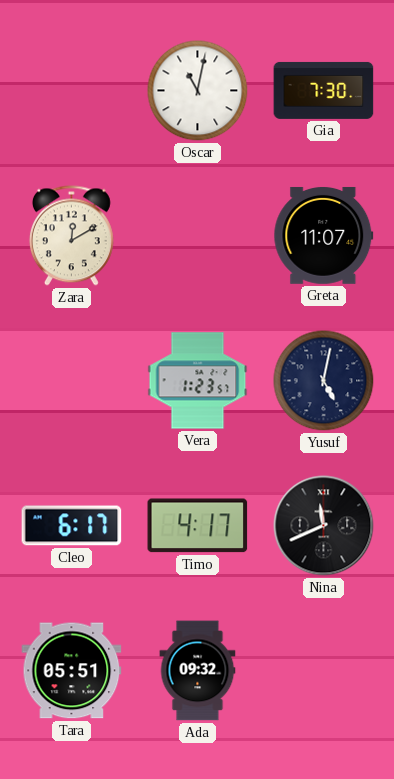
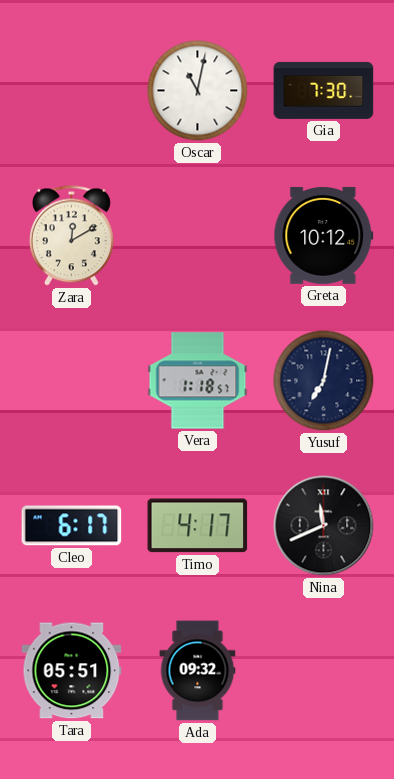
Greta: 11:07 -> 10:12
Vera: 1:23 -> 1:18
Yusuf: 5:02 -> 7:02
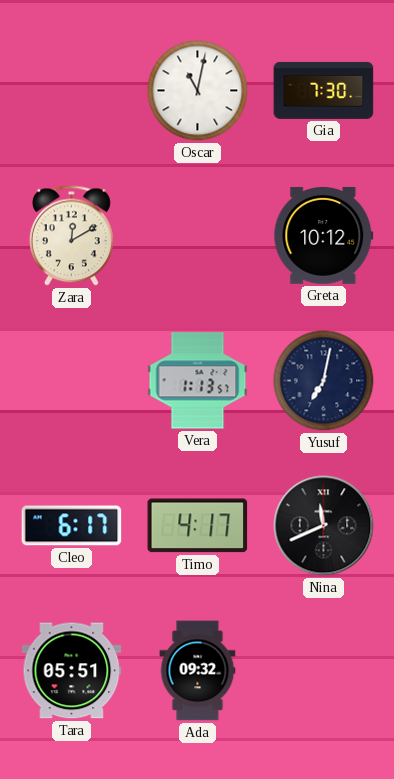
Vera: 1:18 -> 1:13
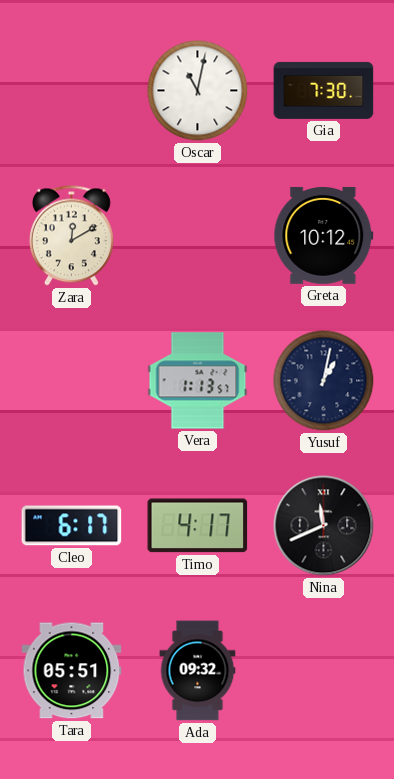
Yusuf: 7:02 -> 1:02
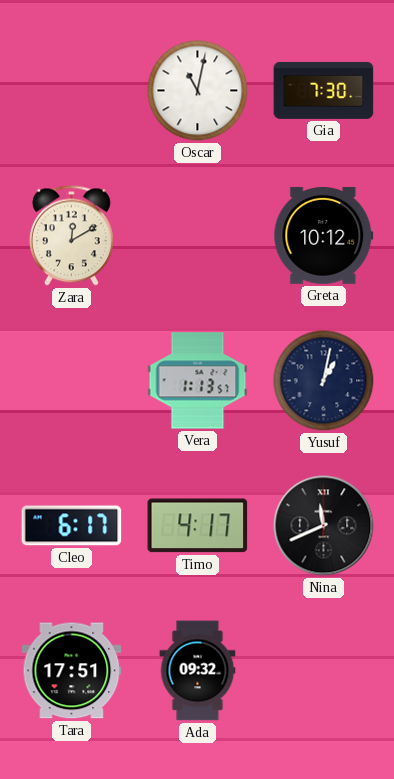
Tara: 05:51 -> 17:51
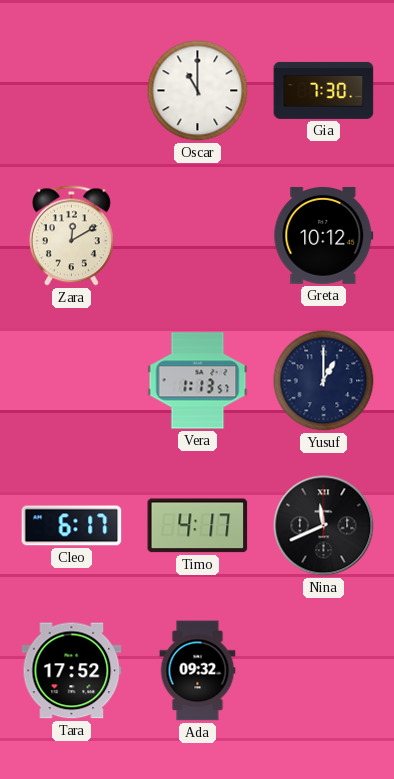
Oscar: 11:02 -> 11:00
Yusuf: 1:02 -> 1:00
Tara: 17:51 -> 17:52
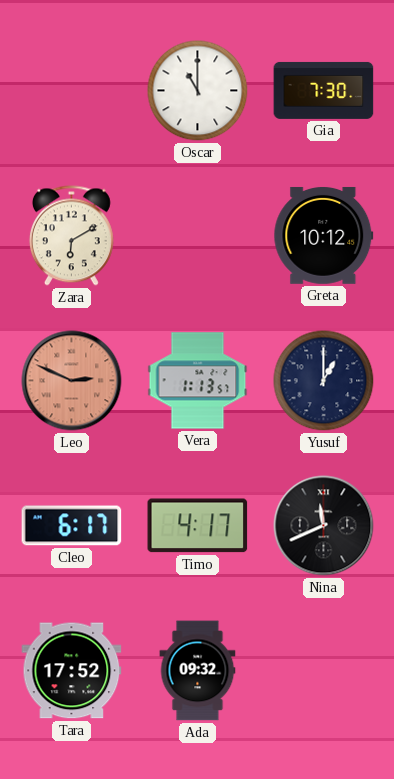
Zara: 12:10 -> 6:10
Leo: none -> 2:49
